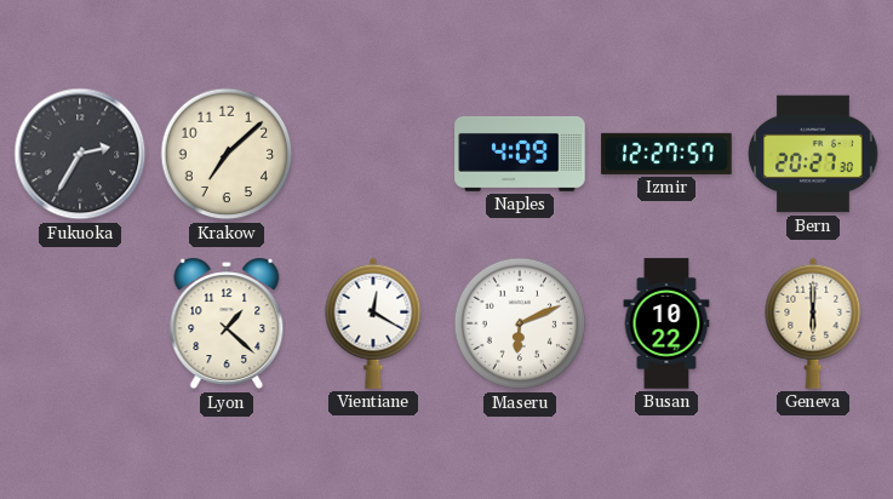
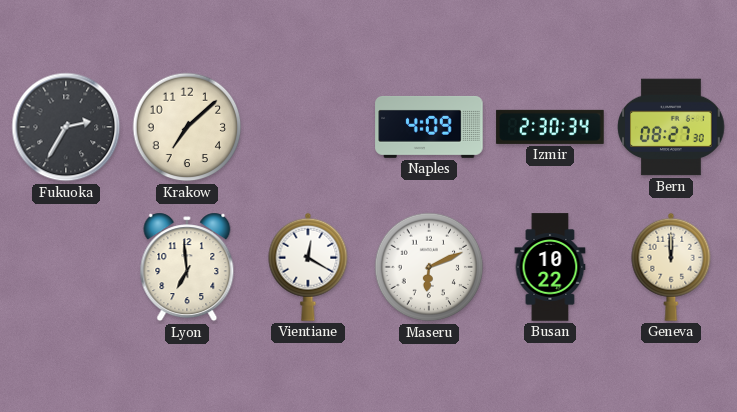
Izmir: 12:27 -> 2:30
Bern: 20:27 -> 08:27
Lyon: 1:22 -> 6:59
Geneva: 6:00 -> 12:00
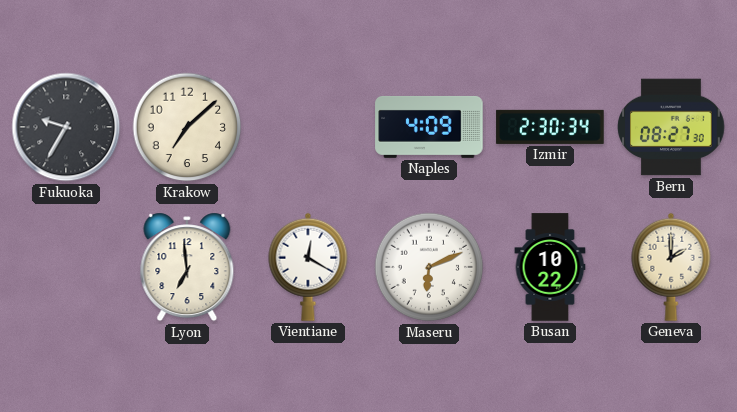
Fukuoka: 2:35 -> 9:35
Geneva: 12:00 -> 2:00
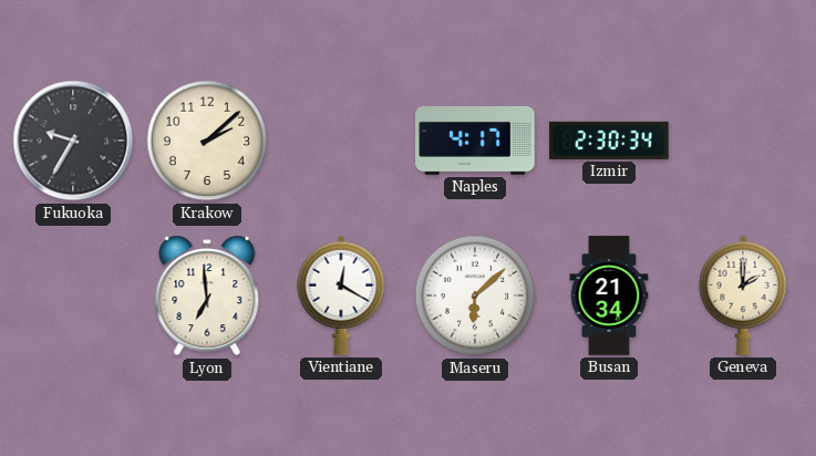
Krakow: 7:08 -> 2:08
Naples: 4:09 -> 4:17
Bern: 08:27 -> none
Maseru: 6:11 -> 6:08
Busan: 10:22 -> 21:34
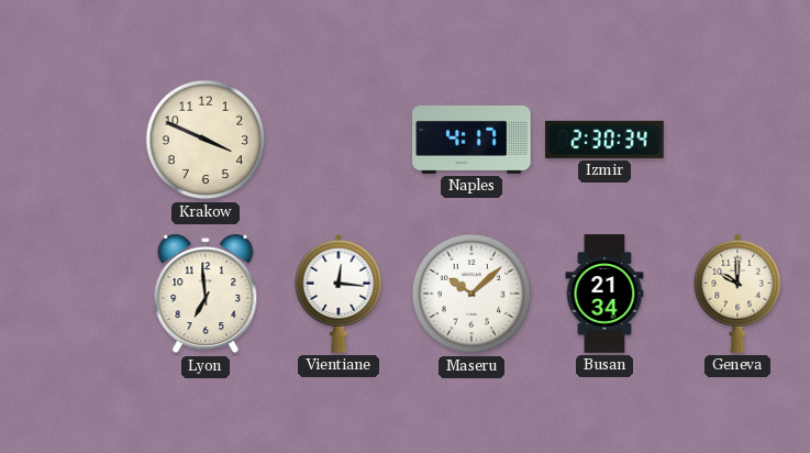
Fukuoka: 9:35 -> none
Krakow: 2:08 -> 3:49
Vientiane: 12:20 -> 12:16
Maseru: 6:08 -> 10:08
Geneva: 2:00 -> 10:00
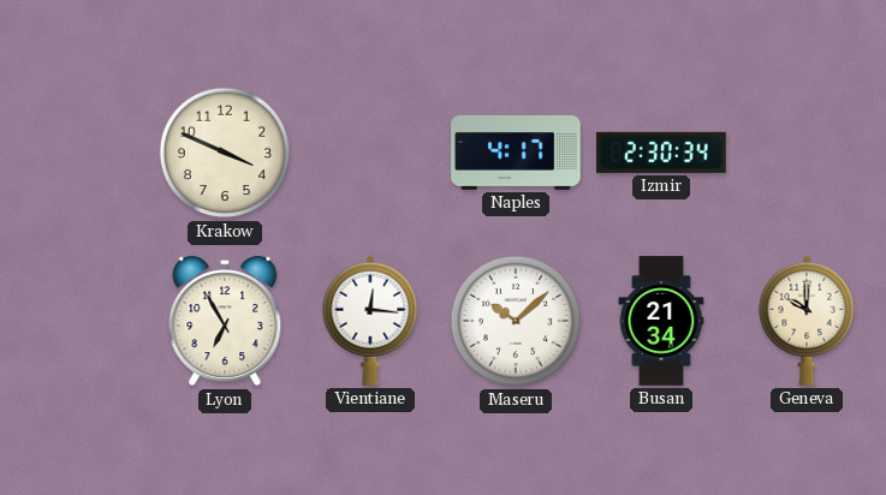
Lyon: 6:59 -> 6:55
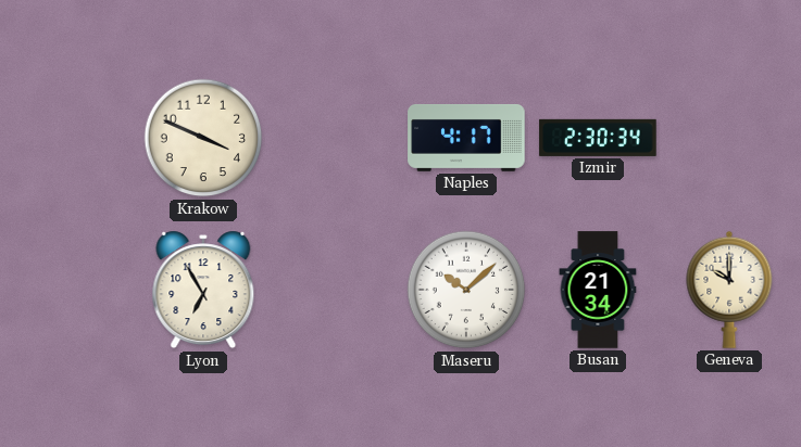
Vientiane: 12:16 -> none
